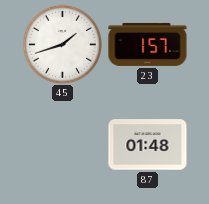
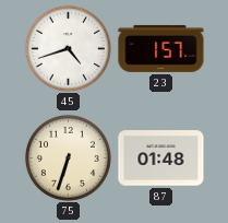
45: 1:42 -> 4:42
75: none -> 6:33
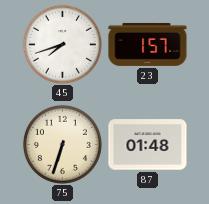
45: 4:42 -> 7:42
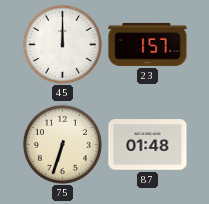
45: 7:42 -> 12:00
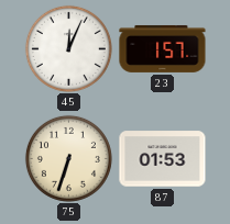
45: 12:00 -> 12:04
87: 01:48 -> 01:53
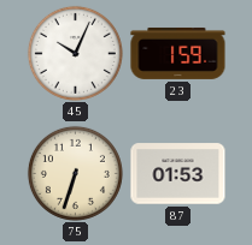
45: 12:04 -> 10:04
23: 1:57 -> 1:59
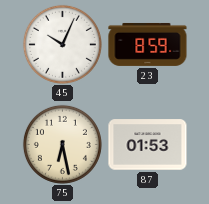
23: 1:59 -> 8:59
75: 6:33 -> 6:28
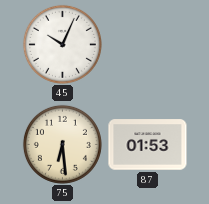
23: 8:59 -> none
75: 6:28 -> 6:29
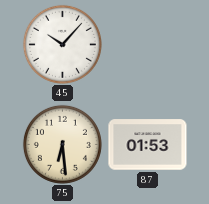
45: 10:04 -> 10:07
